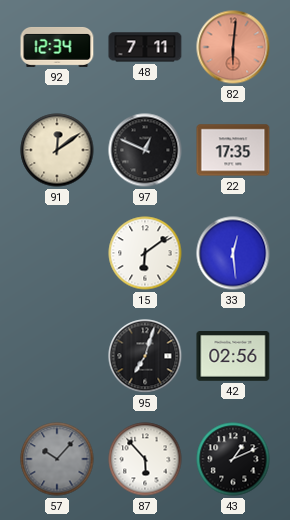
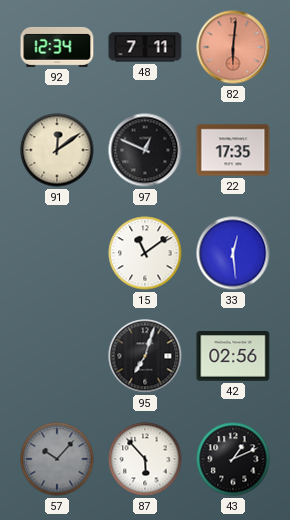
15: 6:09 -> 11:09
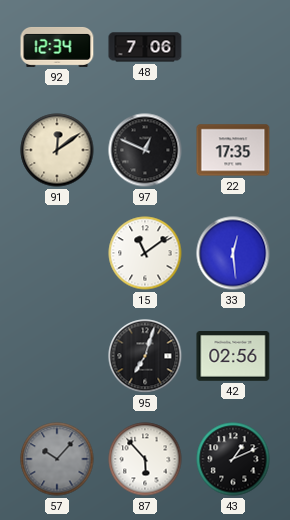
48: 7:11 -> 7:06
82: 6:01 -> none
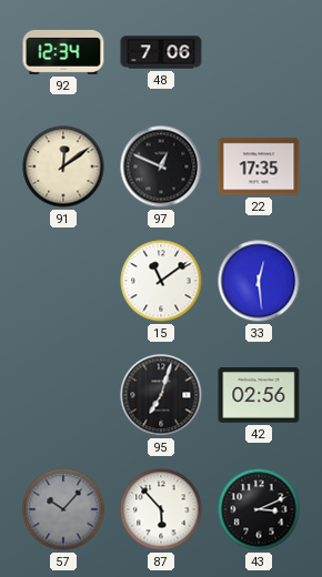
43: 1:11 -> 3:11
